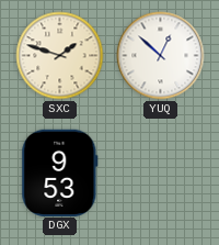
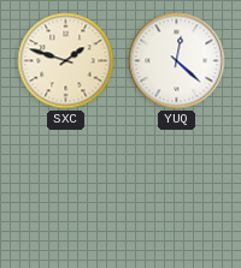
YUQ: 12:52 -> 12:22
DGX: 9:53 -> none
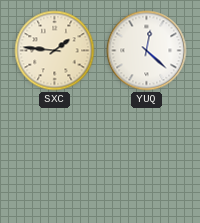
SXC: 1:48 -> 1:46
